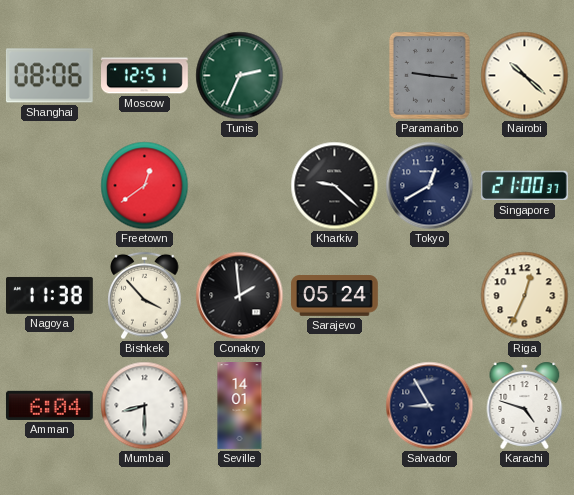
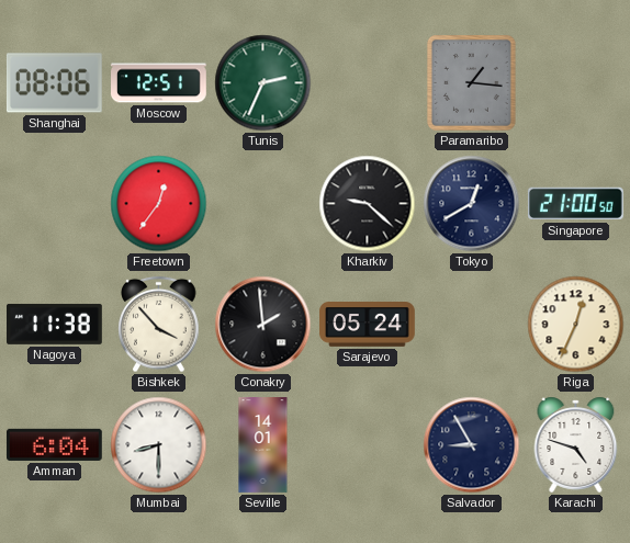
Paramaribo: 9:16 -> 1:16
Nairobi: 10:22 -> none
Freetown: 12:39 -> 12:36
Singapore: 21:00:37 -> 21:00:50
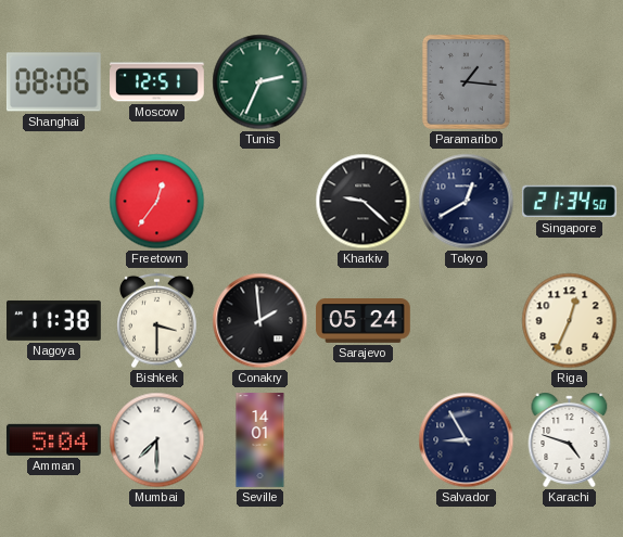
Singapore: 21:00 -> 21:34
Bishkek: 3:53 -> 3:30
Amman: 6:04 -> 5:04
Mumbai: 8:30 -> 7:30
